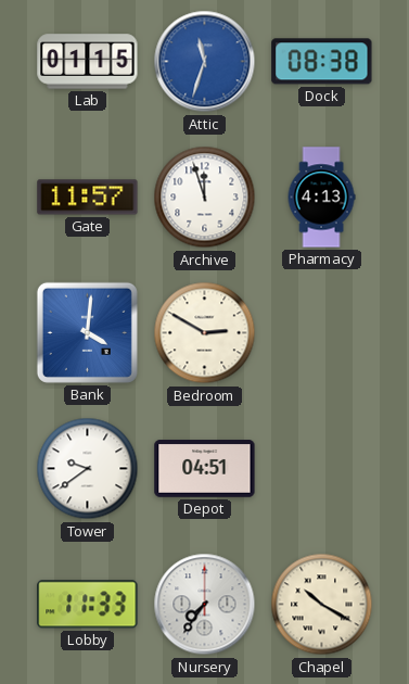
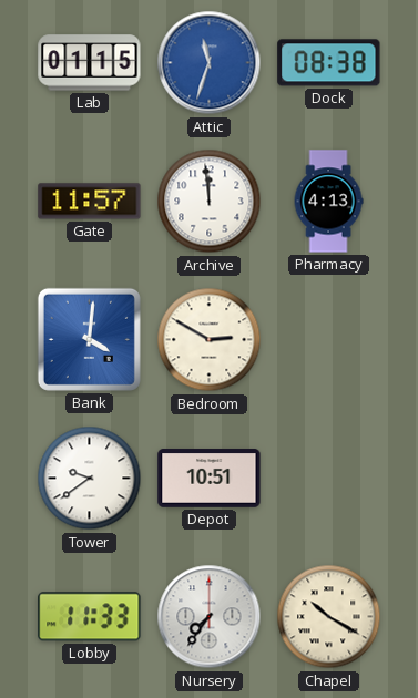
Archive: 11:57 -> 11:59
Depot: 04:51 -> 10:51
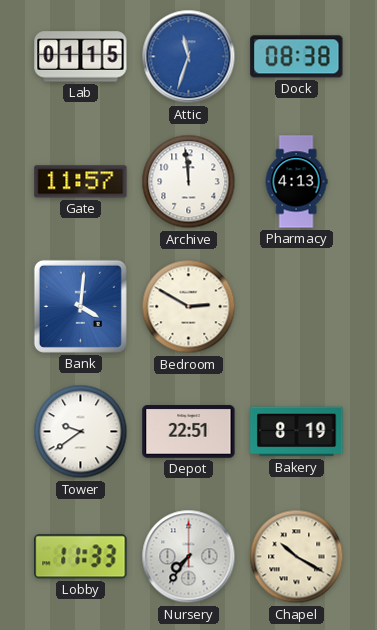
Depot: 10:51 -> 22:51
Bakery: none -> 8:19
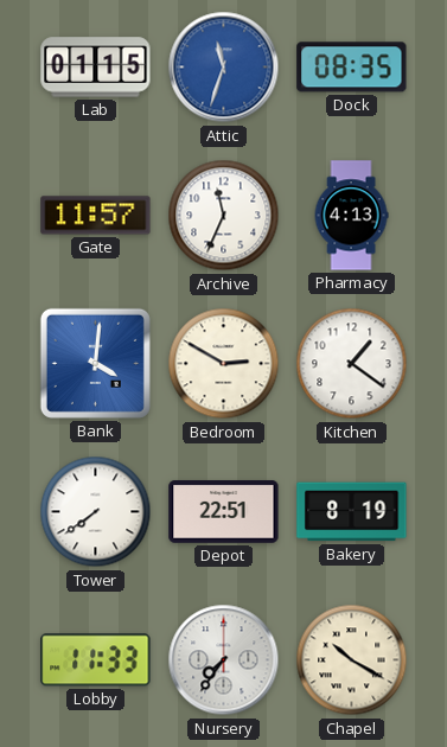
Dock: 08:38 -> 08:35
Archive: 11:59 -> 11:34
Kitchen: none -> 1:21
Tower: 9:39 -> 7:39
